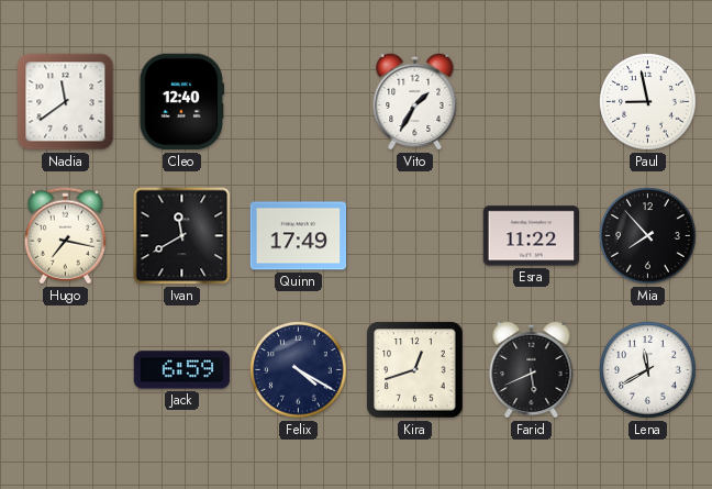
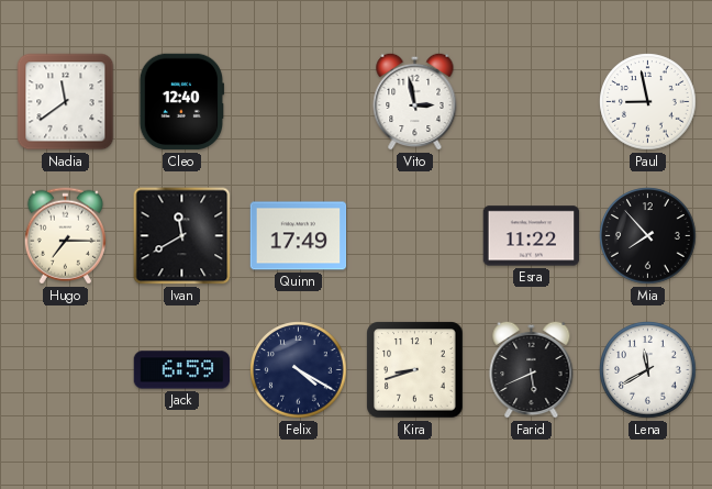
Vito: 1:35 -> 2:58
Hugo: 7:17 -> 7:15
Kira: 12:42 -> 8:42
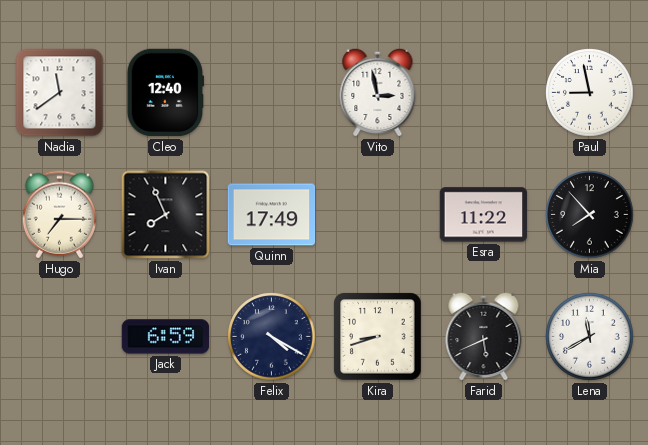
Ivan: 11:40 -> 7:56
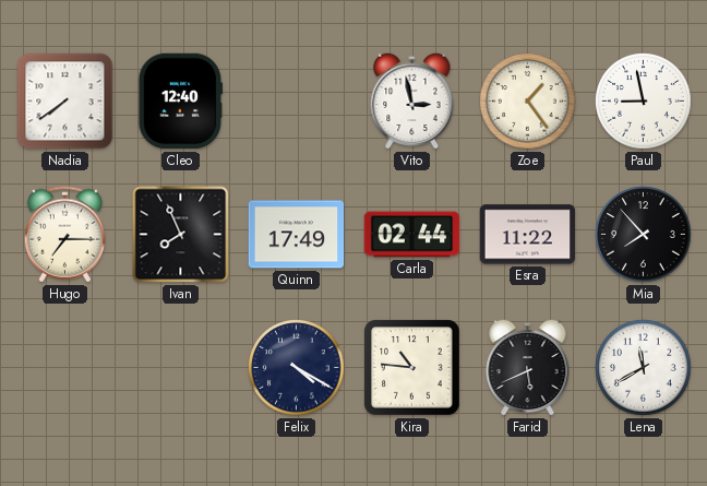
Nadia: 11:39 -> 7:39
Zoe: none -> 1:24
Carla: none -> 02:44
Jack: 6:59 -> none
Kira: 8:42 -> 10:46
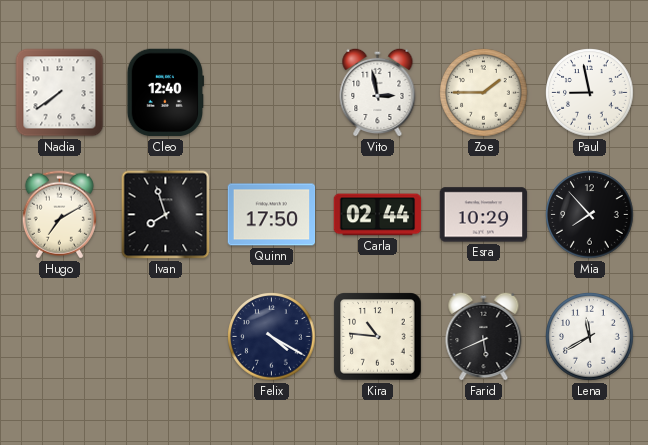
Zoe: 1:24 -> 1:45
Hugo: 7:15 -> 7:10
Ivan: 7:56 -> 7:57
Quinn: 17:49 -> 17:50
Esra: 11:22 -> 10:29
